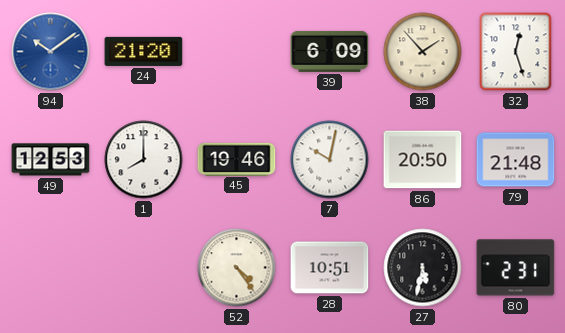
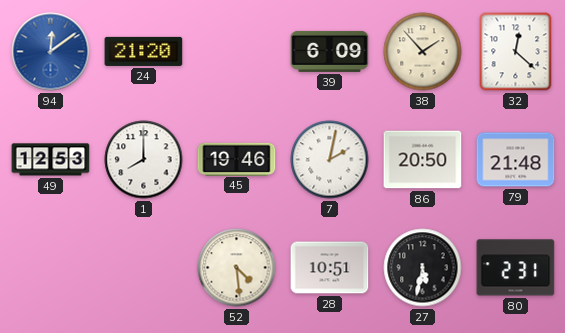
94: 10:09 -> 12:09
32: 12:27 -> 12:22
7: 10:02 -> 2:02
52: 4:24 -> 4:29
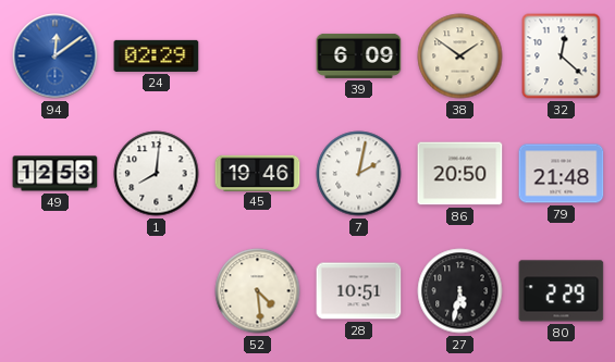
24: 21:20 -> 02:29
38: 1:53 -> 1:51
1: 8:00 -> 8:01
80: 2:31 -> 2:29
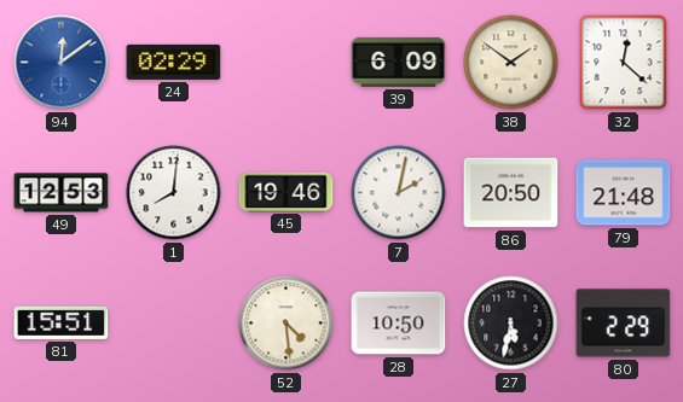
81: none -> 15:51
28: 10:51 -> 10:50
